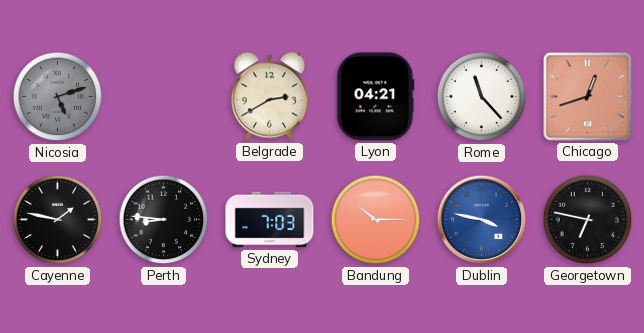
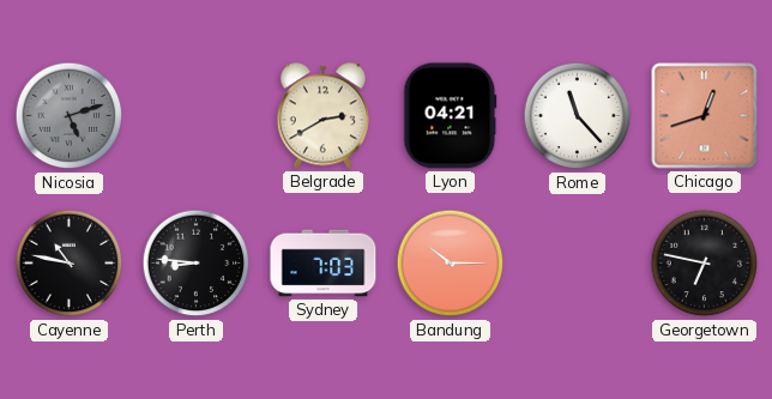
Cayenne: 1:47 -> 10:47
Dublin: 3:47 -> none
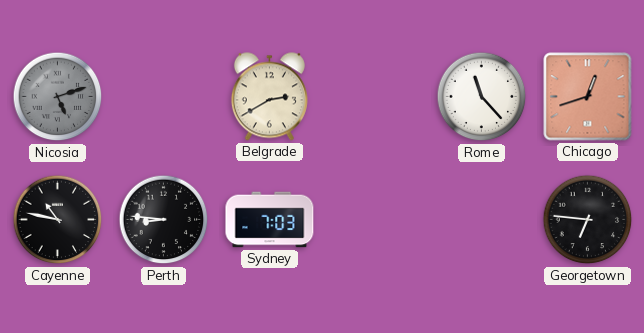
Lyon: 04:21 -> none
Bandung: 10:15 -> none
Georgetown: 6:47 -> 6:46
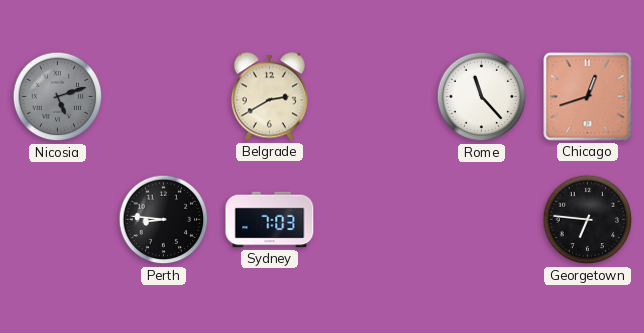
Cayenne: 10:47 -> none
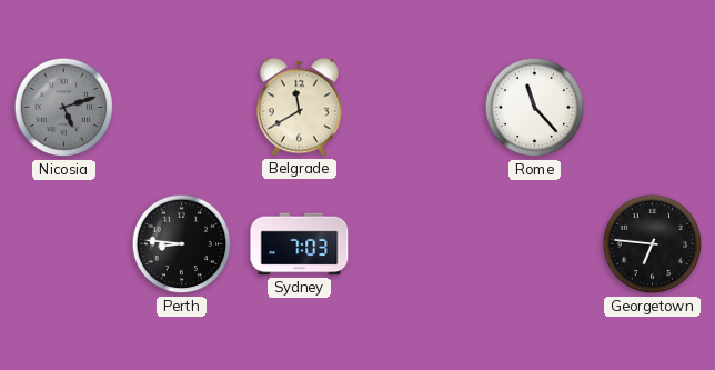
Belgrade: 2:40 -> 11:40
Chicago: 12:42 -> none
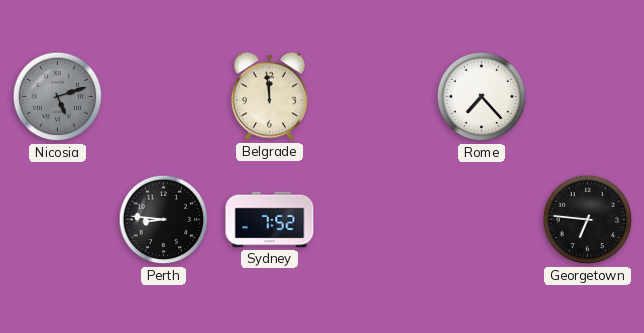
Belgrade: 11:40 -> 11:59
Rome: 11:23 -> 7:23
Sydney: 7:03 -> 7:52
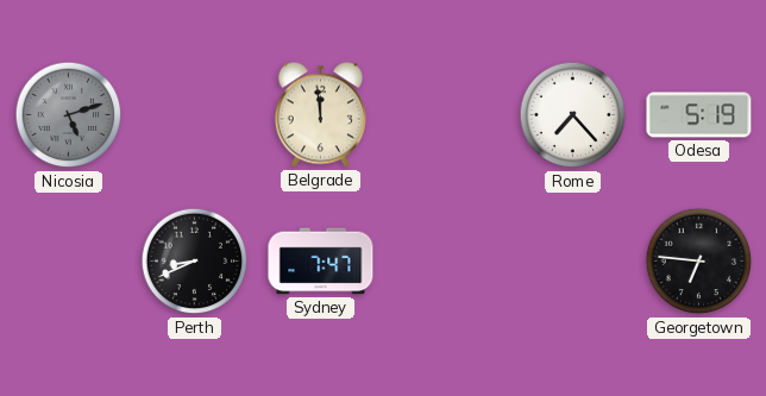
Odesa: none -> 5:19
Perth: 8:46 -> 8:41
Sydney: 7:52 -> 7:47
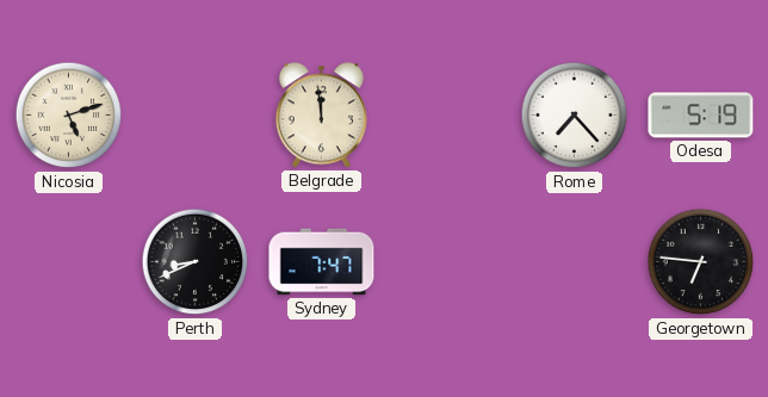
Nicosia dial: grey -> cream
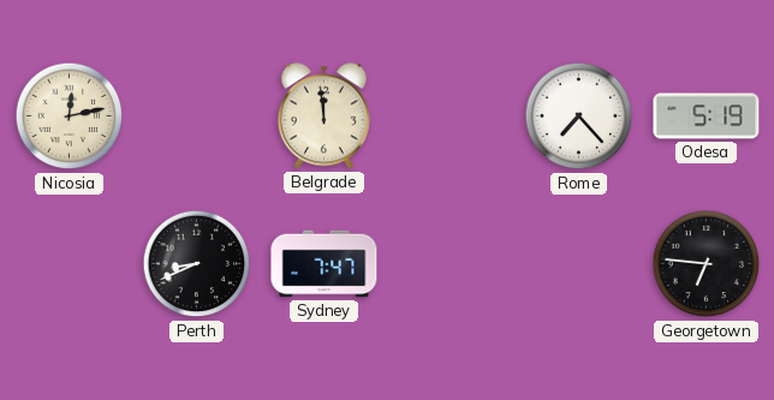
Nicosia: 5:12 -> 12:13
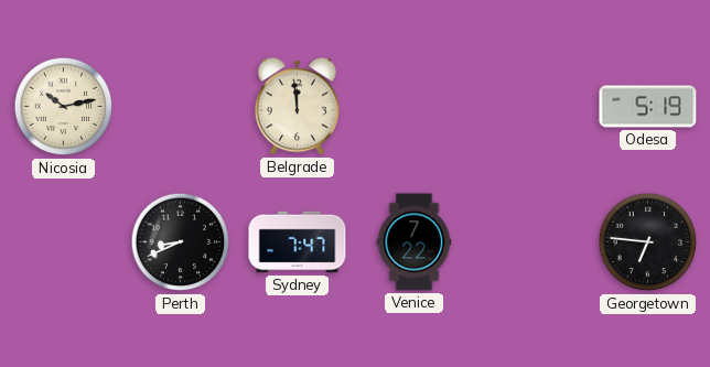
Nicosia: 12:13 -> 10:13
Rome: 7:23 -> none
Venice: none -> 7:22
